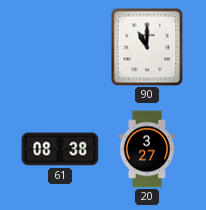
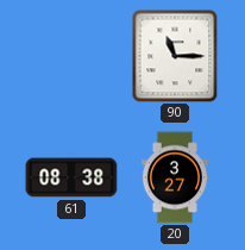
90: 11:00 -> 11:15
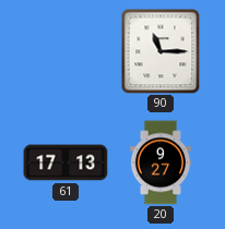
61: 08:38 -> 17:13
20: 3:27 -> 9:27
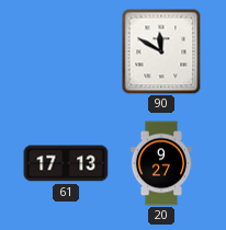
90: 11:15 -> 11:50
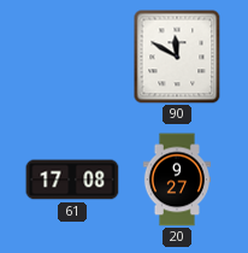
61: 17:13 -> 17:08
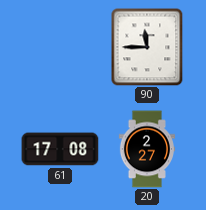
90: 11:50 -> 11:45
20: 9:27 -> 2:27
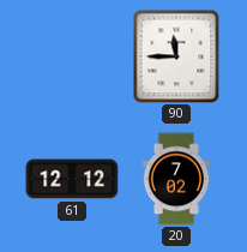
61: 17:08 -> 12:12
20: 2:27 -> 7:02
